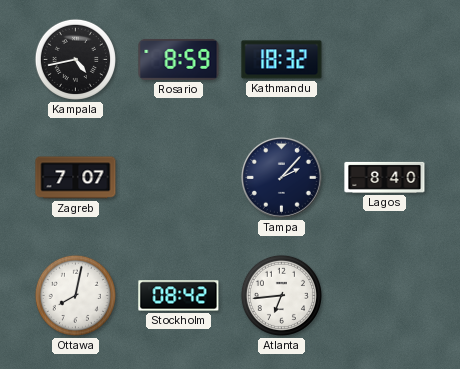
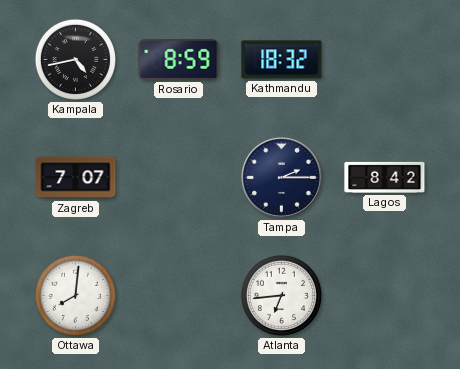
Tampa: 2:07 -> 2:15
Lagos: 8:40 -> 8:42
Ottawa: 8:02 -> 8:01
Stockholm: 08:42 -> none
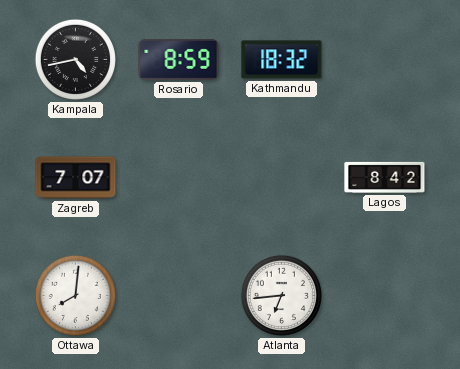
Tampa: 2:15 -> none
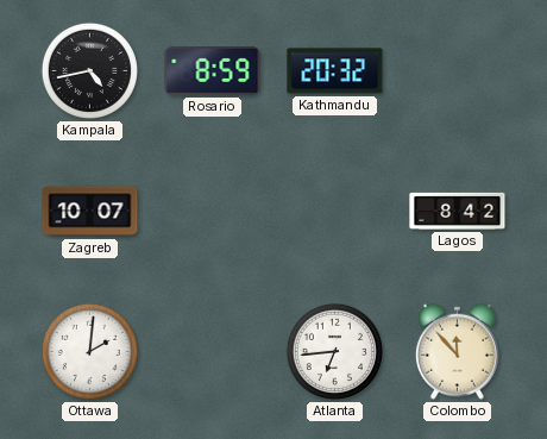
Kathmandu: 18:32 -> 20:32
Zagreb: 7:07 -> 10:07
Ottawa: 8:01 -> 2:01
Colombo: none -> 11:53
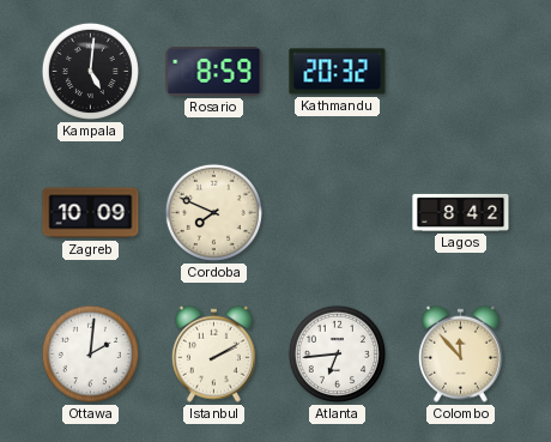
Kampala: 4:43 -> 5:01
Zagreb: 10:07 -> 10:09
Cordoba: none -> 7:49
Istanbul: none -> 2:10
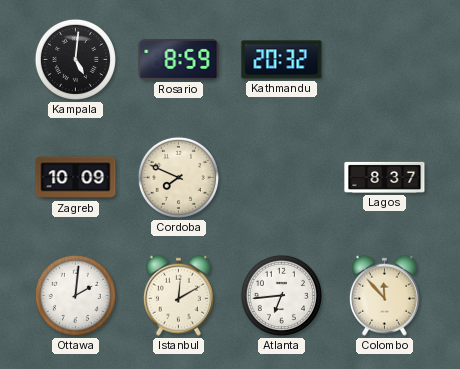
Lagos: 8:42 -> 8:37
Istanbul: 2:10 -> 12:10
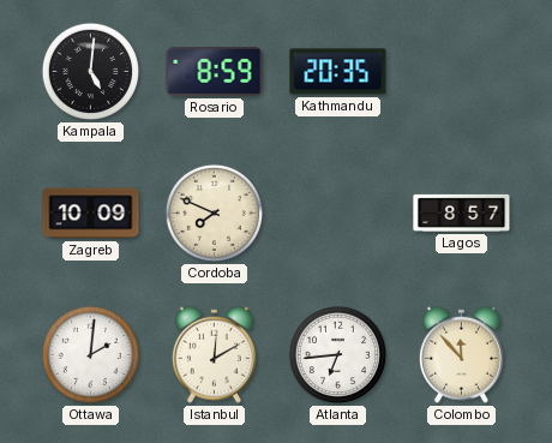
Kathmandu: 20:32 -> 20:35
Lagos: 8:37 -> 8:57
